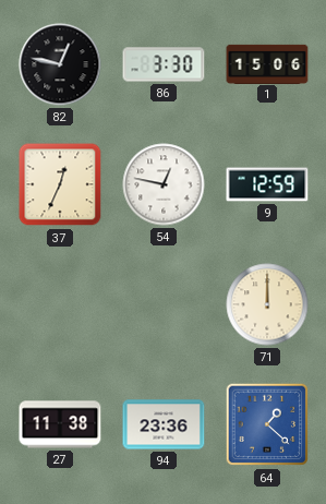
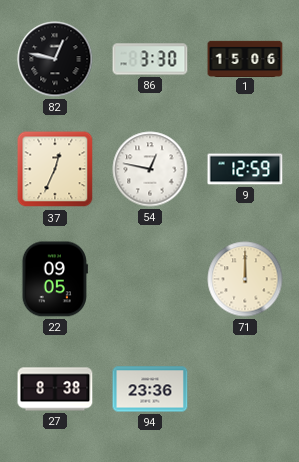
22: none -> 09:05
27: 11:38 -> 8:38
64: 1:22 -> none
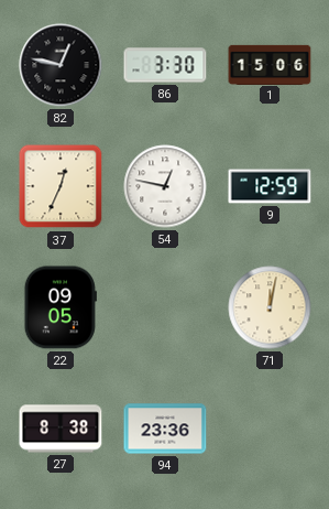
71: 12:00 -> 12:02
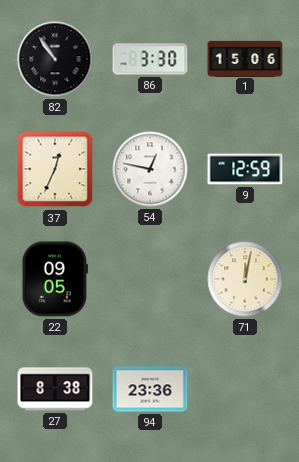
82: 12:47 -> 10:54
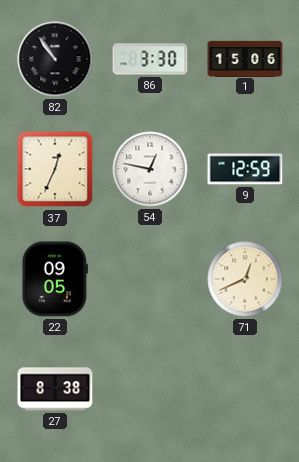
71: 12:02 -> 12:41
94: 23:36 -> none
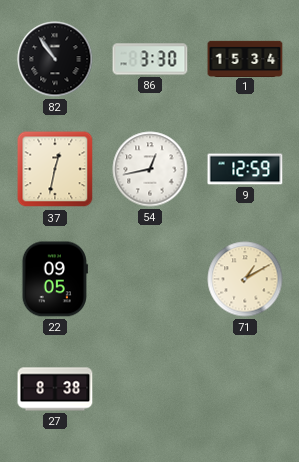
1: 15:06 -> 15:34
37: 12:34 -> 12:32
54: 12:47 -> 12:43
71: 12:41 -> 1:10
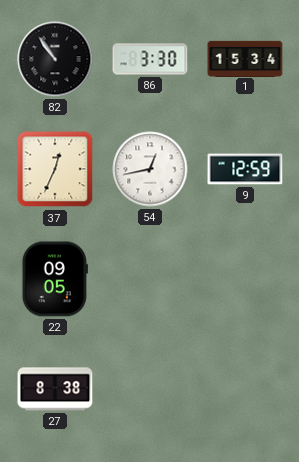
37: 12:32 -> 12:34
71: 1:10 -> none
